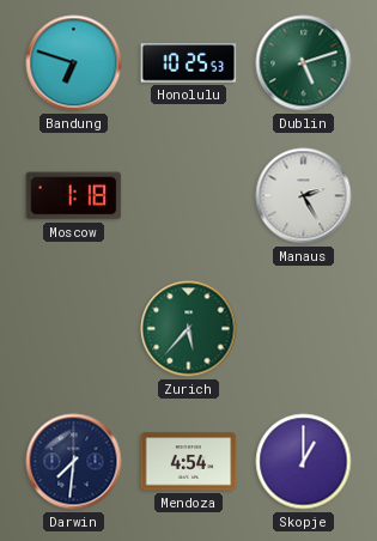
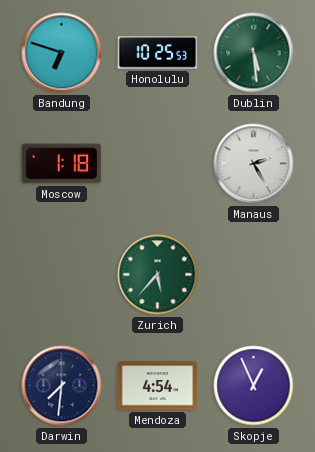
Dublin: 5:12 -> 5:29
Skopje: 1:00 -> 12:56
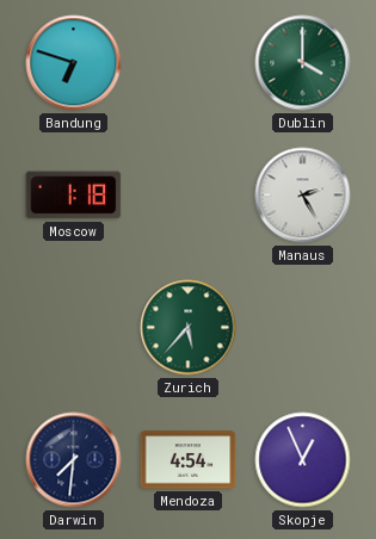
Honolulu: 10:25 -> none
Dublin: 5:29 -> 4:00
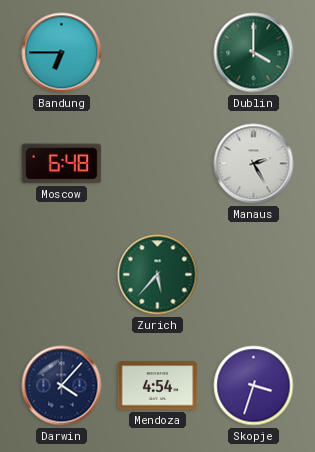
Bandung: 6:48 -> 6:45
Moscow: 1:18 -> 6:48
Darwin: 7:31 -> 4:07
Skopje: 12:56 -> 3:33
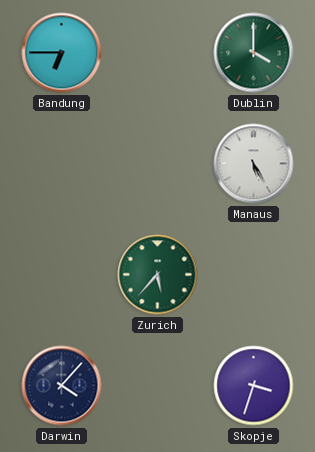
Moscow: 6:48 -> none
Manaus: 2:25 -> 5:25
Mendoza: 4:54 -> none
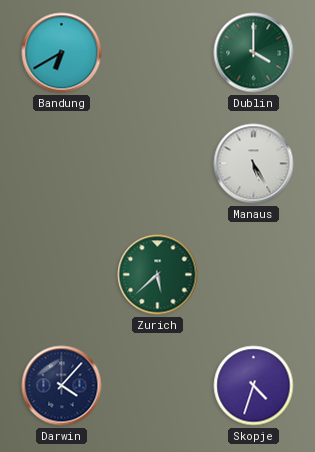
Bandung: 6:45 -> 6:40
Zurich: 5:37 -> 5:38
Skopje: 3:33 -> 4:33
